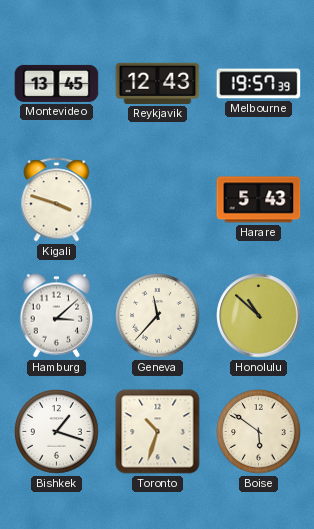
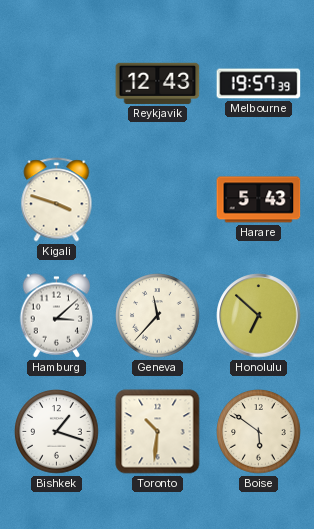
Montevideo: 13:45 -> none
Honolulu: 10:52 -> 6:52
Toronto: 10:33 -> 10:31
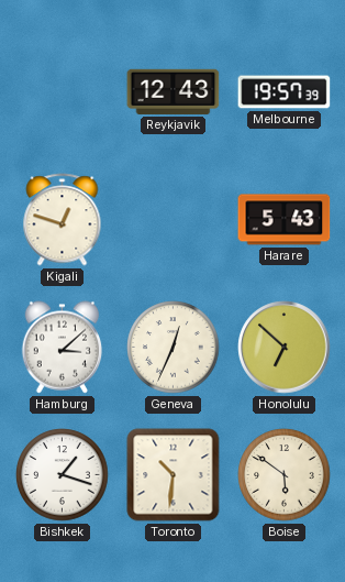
Kigali: 3:48 -> 12:48
Geneva: 11:37 -> 12:34
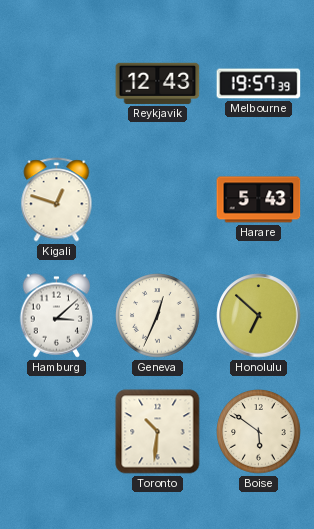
Bishkek: 1:18 -> none
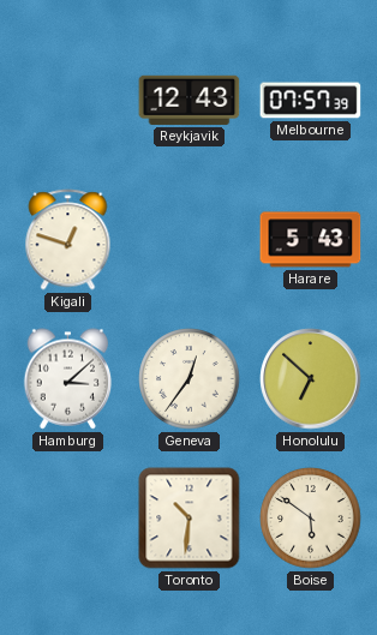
Melbourne: 19:57 -> 07:57
Geneva: 12:34 -> 12:36
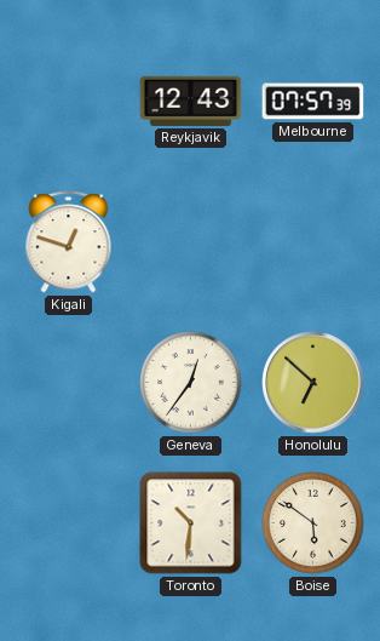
Harare: 5:43 -> none
Hamburg: 3:08 -> none
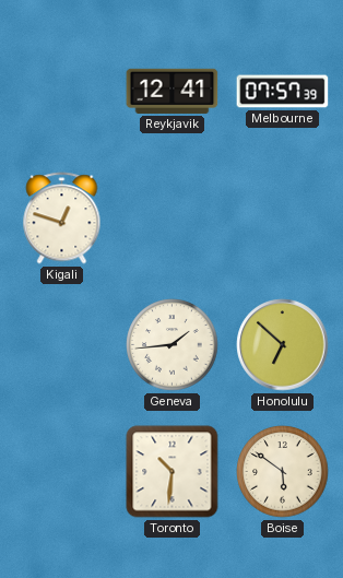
Reykjavik: 12:43 -> 12:41
Geneva: 12:36 -> 1:44
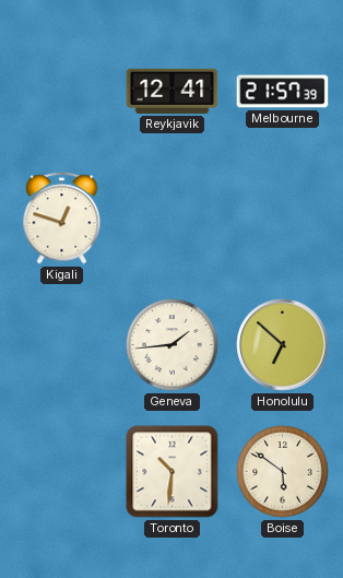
Melbourne: 07:57 -> 21:57
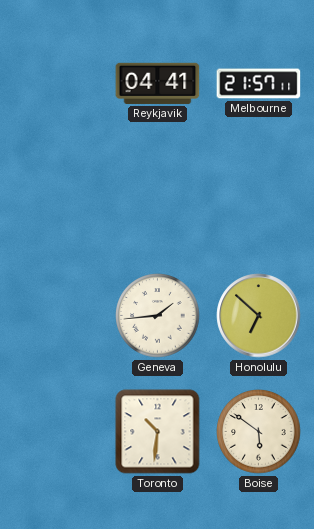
Reykjavik: 12:41 -> 04:41
Melbourne: 21:57:39 -> 21:57:11
Kigali: 12:48 -> none
